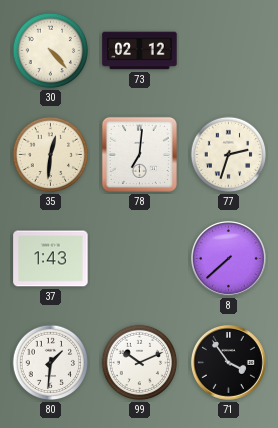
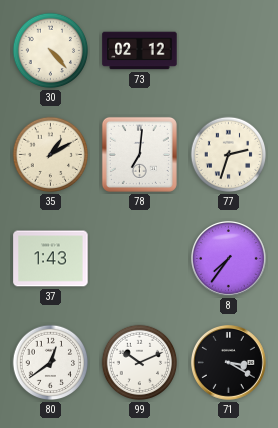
35: 12:31 -> 1:10
8: 7:38 -> 7:36
80: 1:31 -> 12:39
71: 3:54 -> 3:20
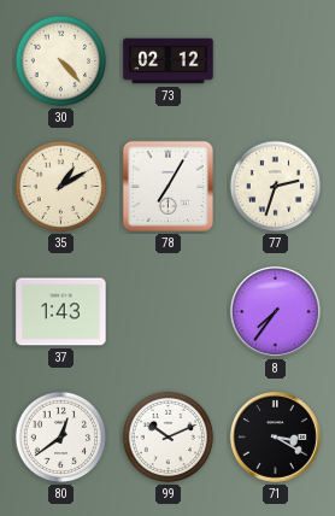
78: 7:01 -> 7:05
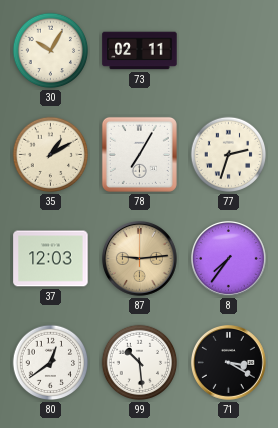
30: 4:23 -> 10:05
73: 02:12 -> 02:11
37: 1:43 -> 12:03
87: none -> 9:14
99: 10:11 -> 10:29
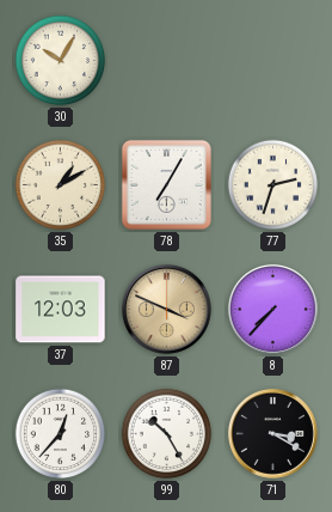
73: 02:11 -> none
87: 9:14 -> 3:49
8: 7:36 -> 7:37
80: 12:39 -> 12:37
99: 10:29 -> 10:25
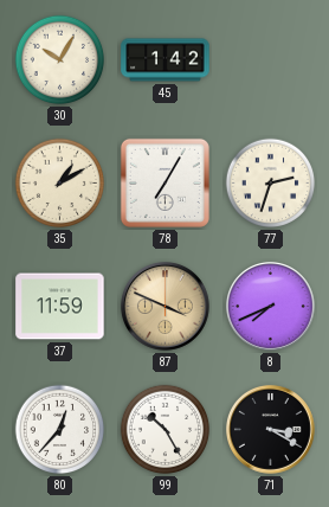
45: none -> 1:42
37: 12:03 -> 11:59
8: 7:37 -> 7:41
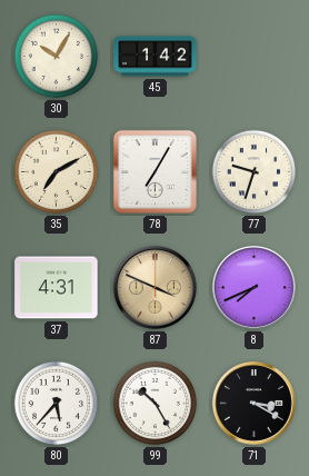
35: 1:10 -> 7:10
77: 2:33 -> 9:33
37: 11:59 -> 4:31
80: 12:37 -> 5:37
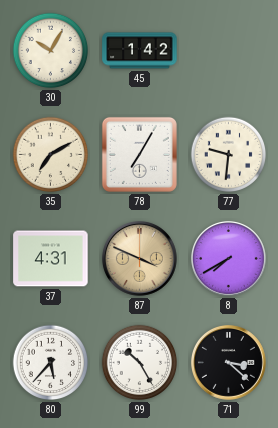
77: 9:33 -> 9:31
8: 7:41 -> 7:40
71: 3:20 -> 3:22
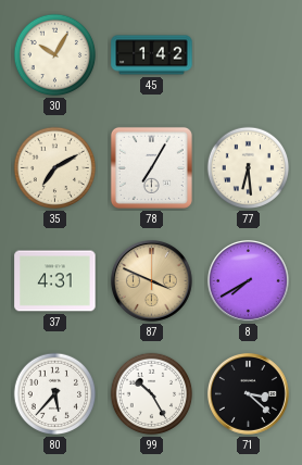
77: 9:31 -> 6:29
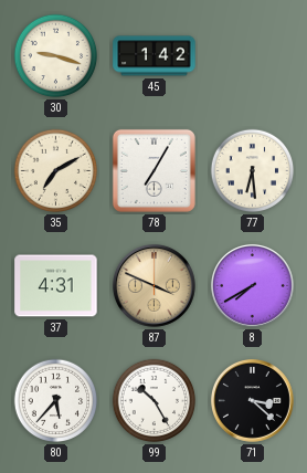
30: 10:05 -> 9:18
